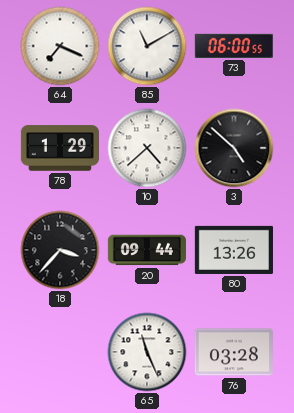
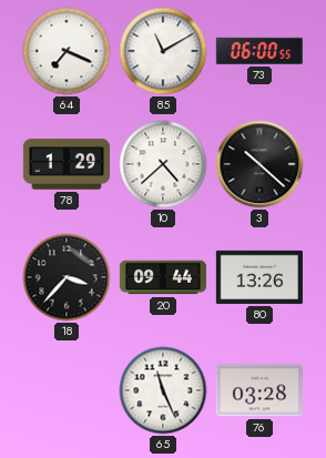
3: 4:52 -> 10:22
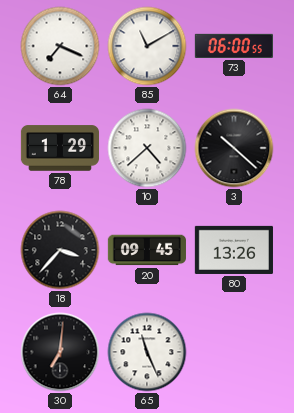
20: 09:44 -> 09:45
30: none -> 7:01
76: 03:28 -> none
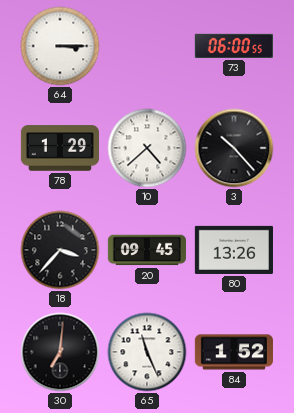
64: 7:19 -> 3:15
85: 11:10 -> none
3: 10:22 -> 10:23
84: none -> 1:52
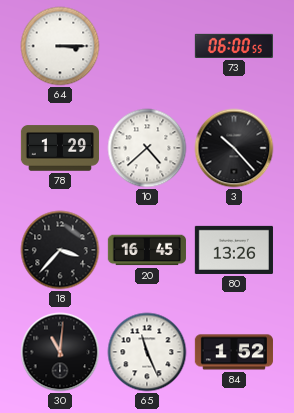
20: 09:45 -> 16:45
30: 7:01 -> 11:01
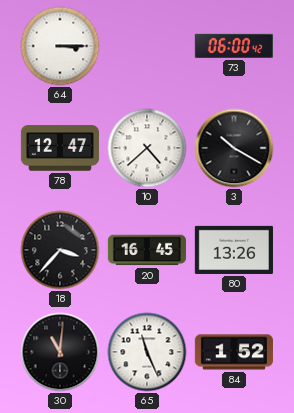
73: 06:00:55 -> 06:00:42
78: 1:29 -> 12:47
3: 10:23 -> 10:20
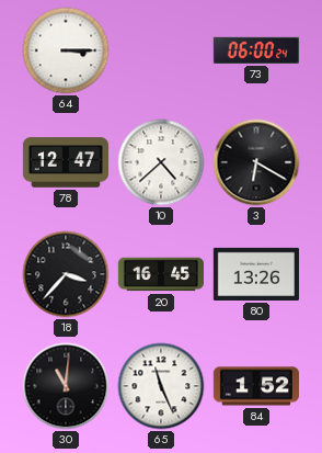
73: 06:00:42 -> 06:00:24
3: 10:20 -> 6:20
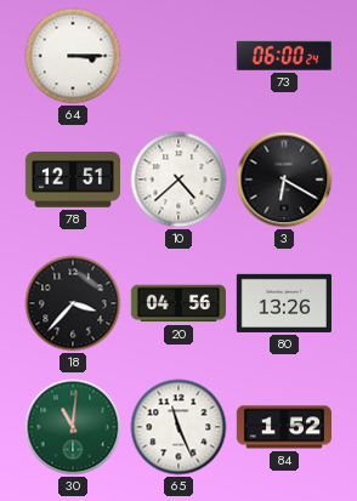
78: 12:47 -> 12:51
20: 16:45 -> 04:56
30 dial: black -> green
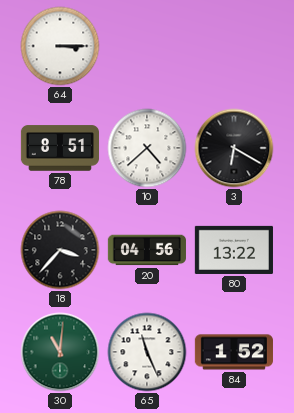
73: 06:00 -> none
78: 12:51 -> 8:51
80: 13:26 -> 13:22
